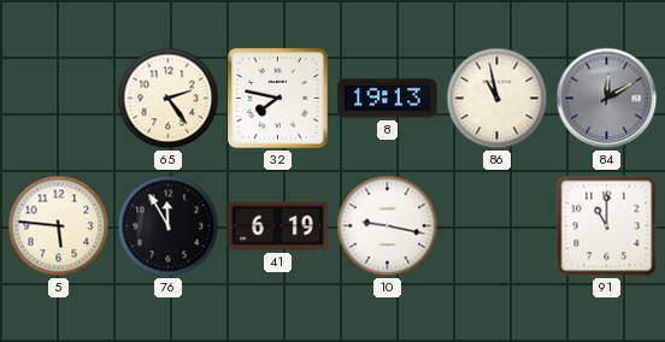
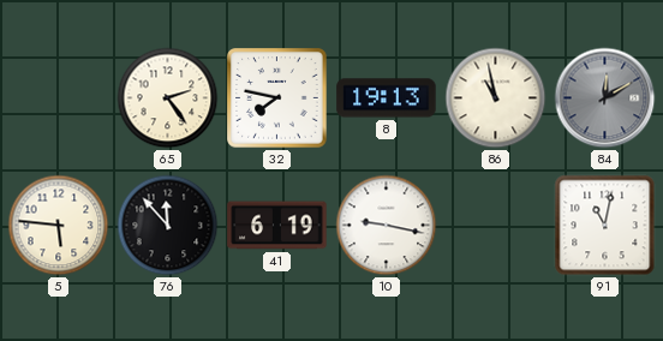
76: 11:55 -> 11:53
91: 11:00 -> 11:02
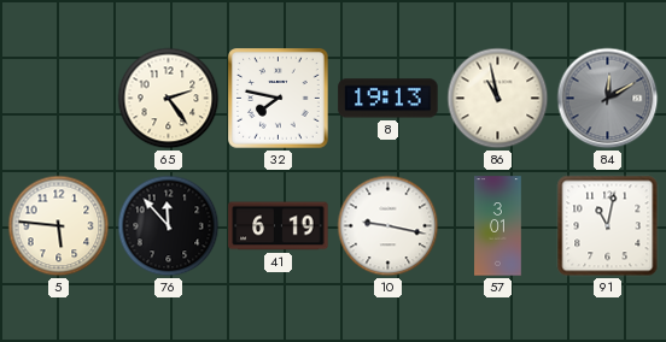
57: none -> 3:01
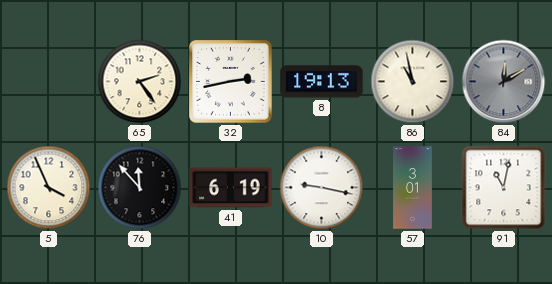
32: 7:47 -> 2:43
5: 5:46 -> 3:56
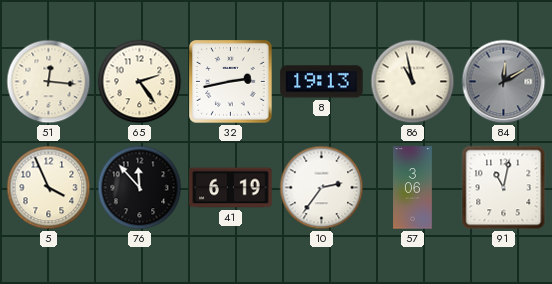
51: none -> 12:16
10: 9:17 -> 2:36
57: 3:01 -> 3:06
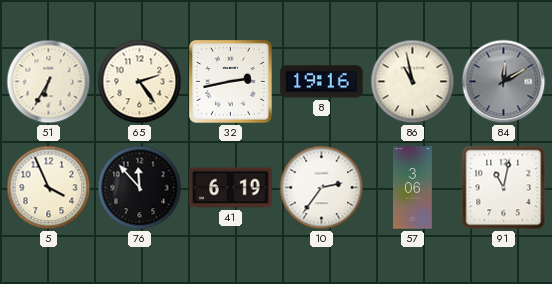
51: 12:16 -> 6:35
8: 19:13 -> 19:16
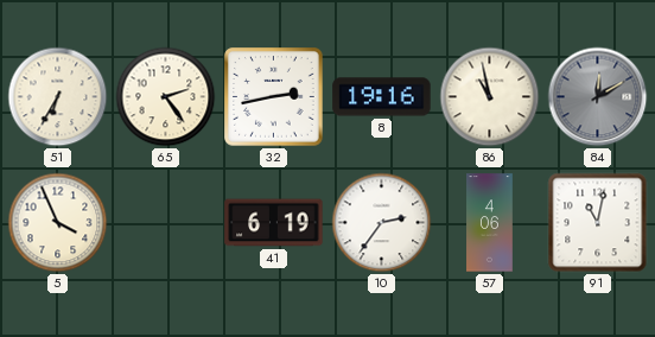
76: 11:53 -> none
57: 3:06 -> 4:06
